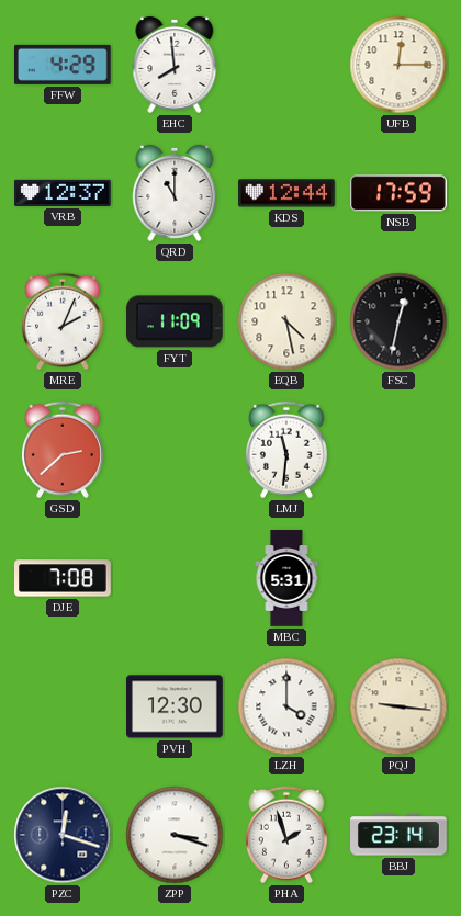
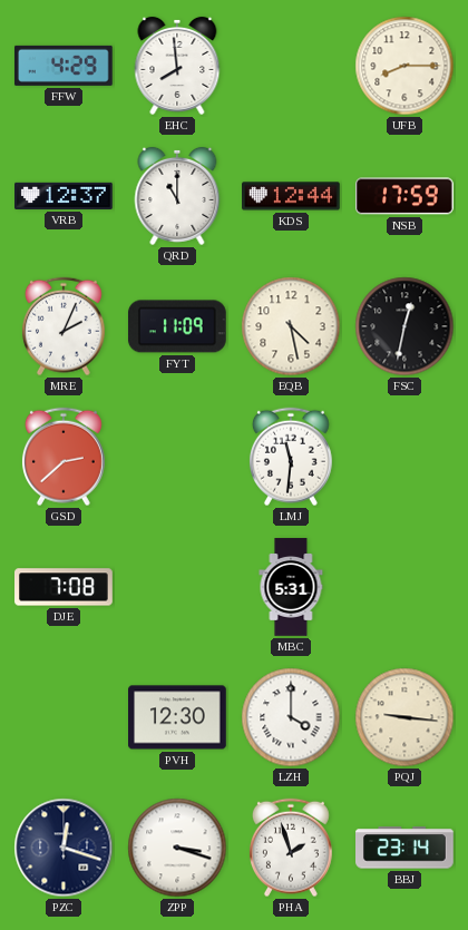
UFB: 12:15 -> 8:15
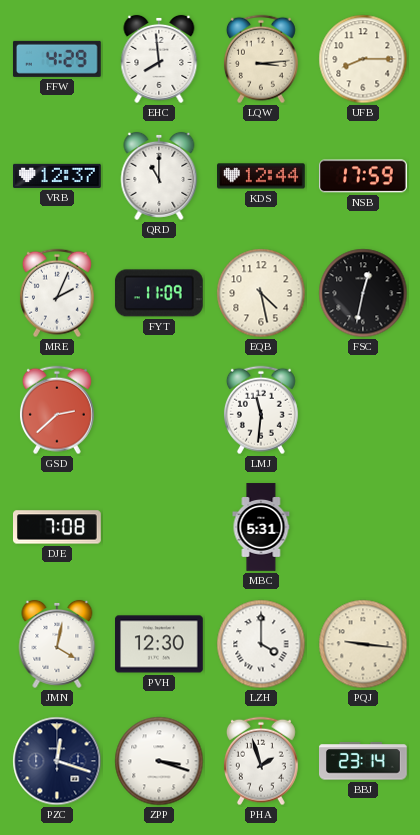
LQW: none -> 3:14
JMN: none -> 4:02
